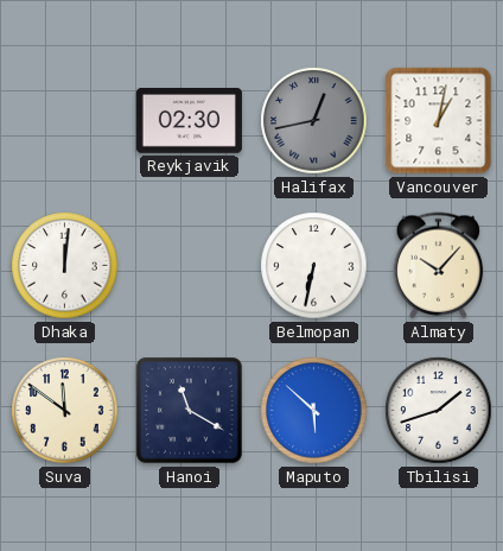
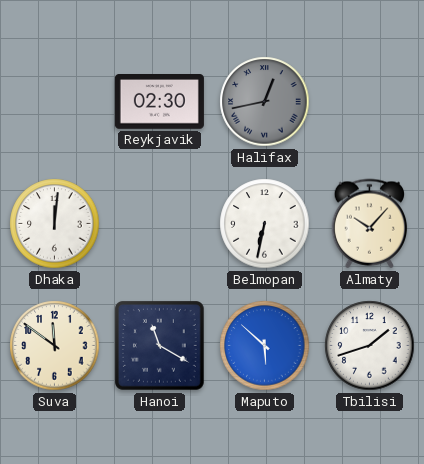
Vancouver: 1:02 -> none
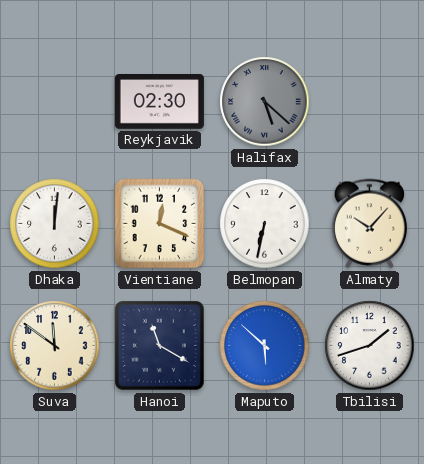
Halifax: 12:43 -> 5:22
Vientiane: none -> 12:19
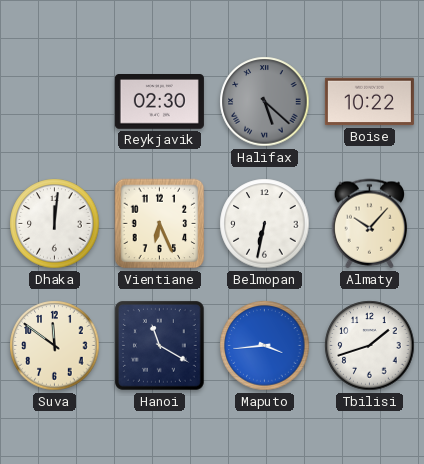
Boise: none -> 10:22
Vientiane: 12:19 -> 6:26
Maputo: 5:52 -> 3:44
